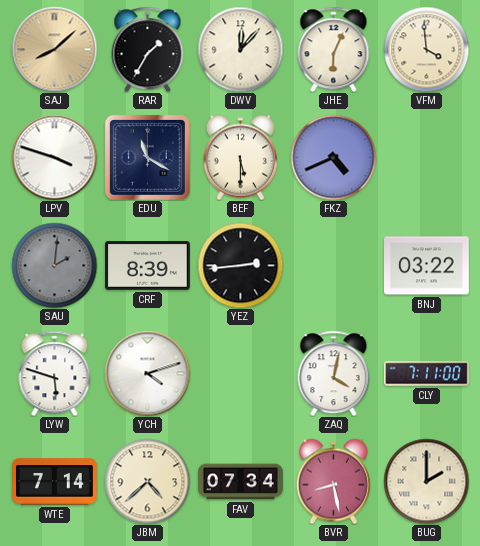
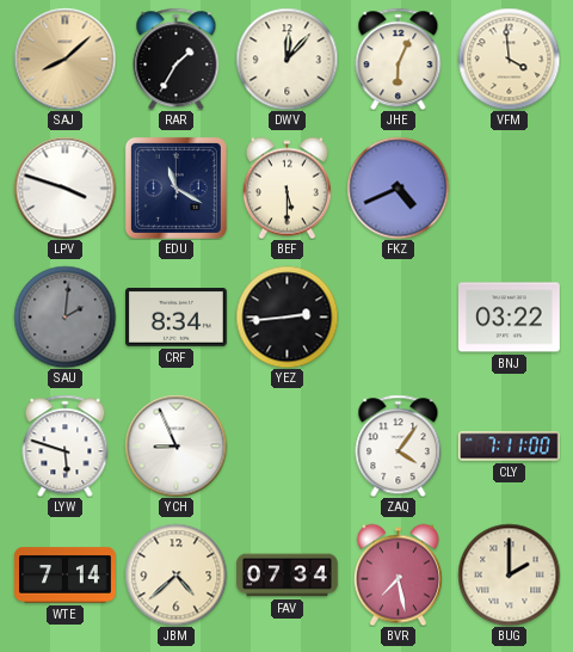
CRF: 8:39 -> 8:34
YCH: 4:12 -> 8:56
ZAQ: 4:02 -> 4:06
BVR: 8:28 -> 7:28
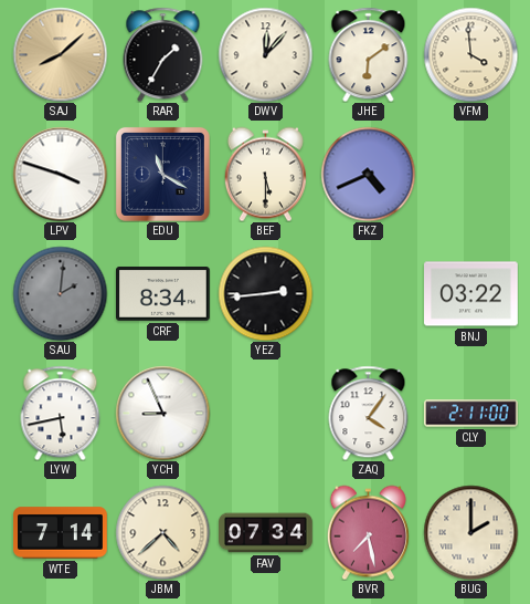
JHE: 6:04 -> 6:09
LYW: 5:48 -> 5:43
CLY: 7:11 -> 2:11
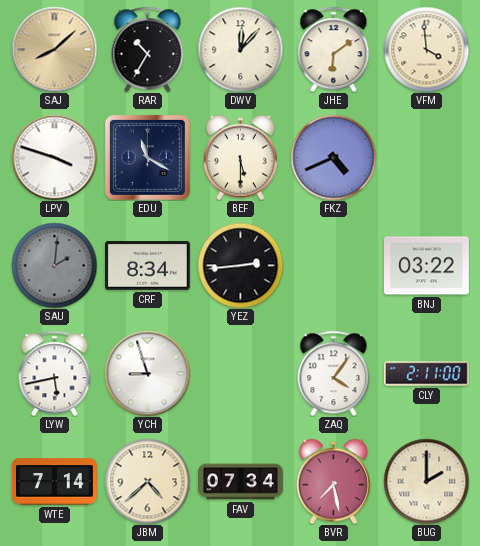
RAR: 1:35 -> 10:35
YCH: 8:56 -> 8:57
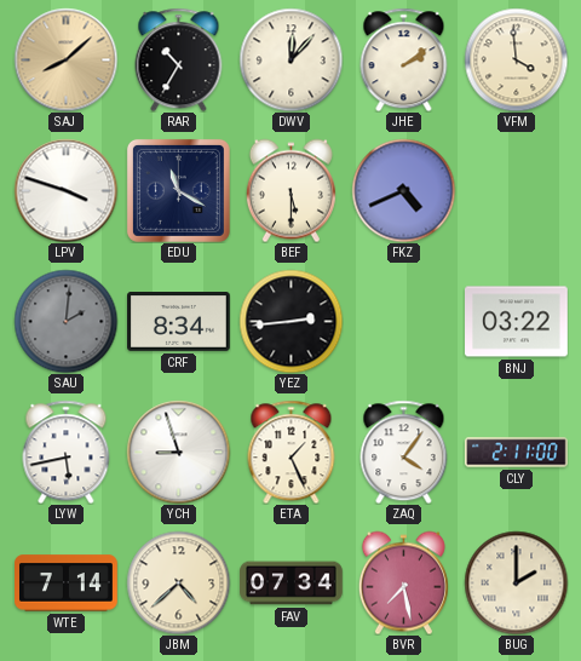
JHE: 6:09 -> 2:09
ETA: none -> 1:26
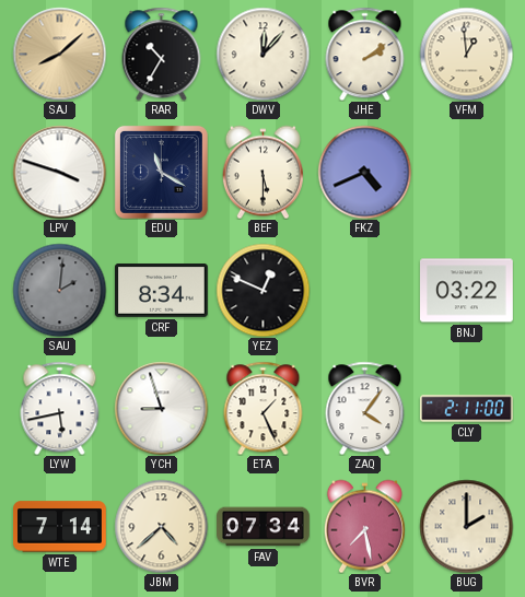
VFM: 3:59 -> 12:59
YEZ: 2:44 -> 12:49
